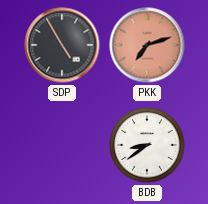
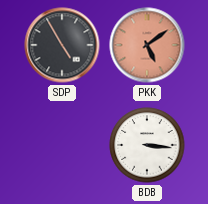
PKK: 7:12 -> 5:09
BDB: 8:39 -> 3:16
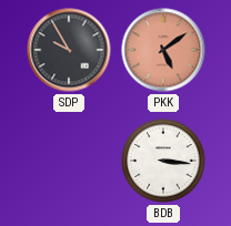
SDP: 4:55 -> 9:55
